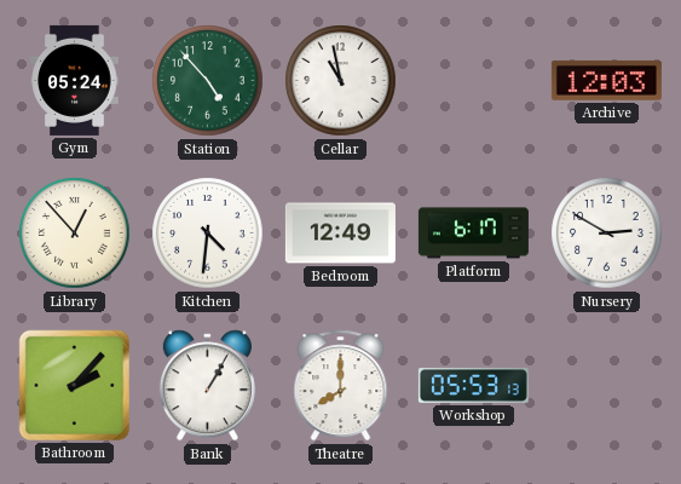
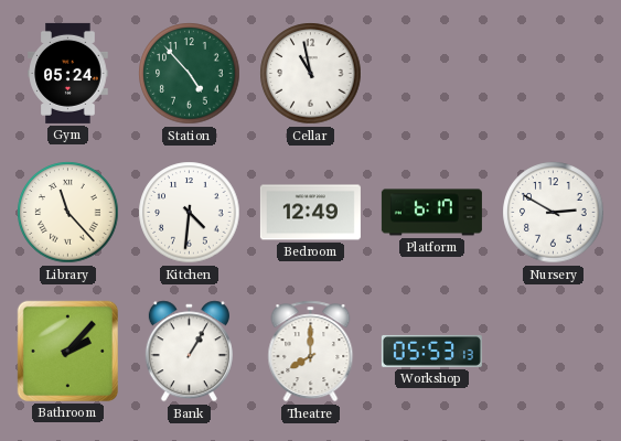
Archive: 12:03 -> none
Library: 12:53 -> 11:23
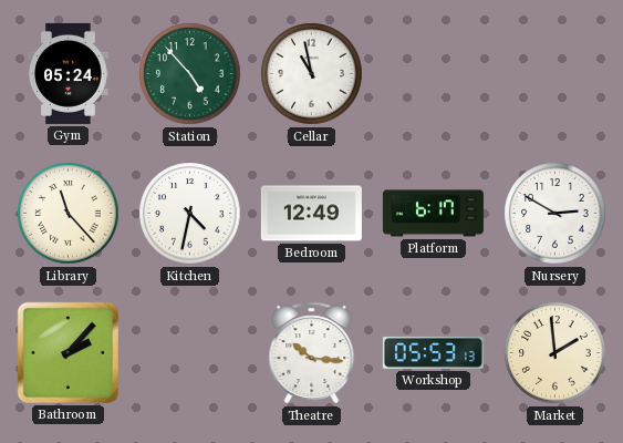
Kitchen: 4:31 -> 4:32
Bank: 1:05 -> none
Theatre: 8:00 -> 10:16
Market: none -> 1:59
